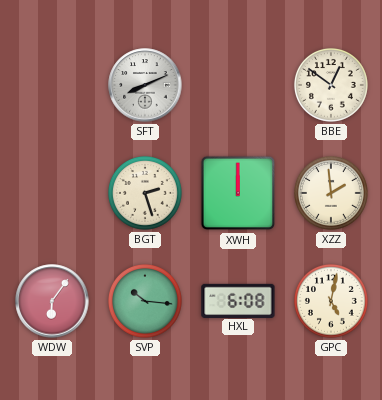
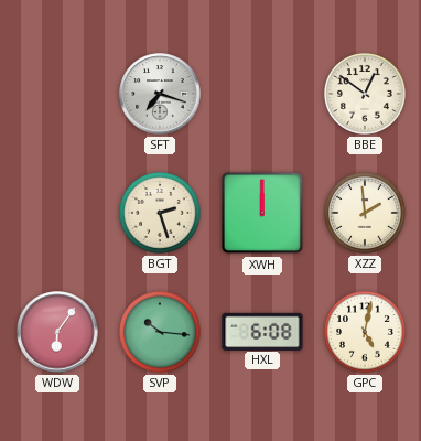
SFT: 8:11 -> 7:18
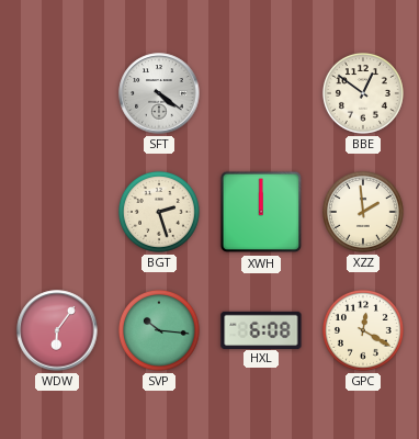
SFT: 7:18 -> 4:21
GPC: 5:02 -> 12:20
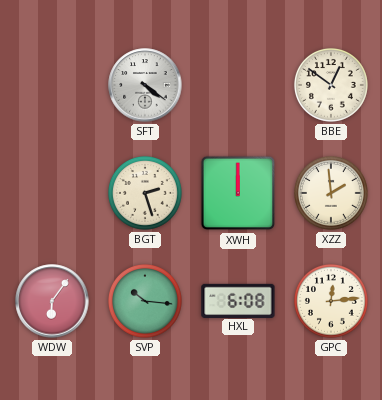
GPC: 12:20 -> 12:14
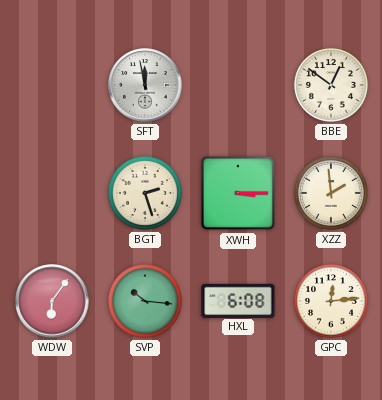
SFT: 4:21 -> 11:58
XWH: 12:00 -> 3:15
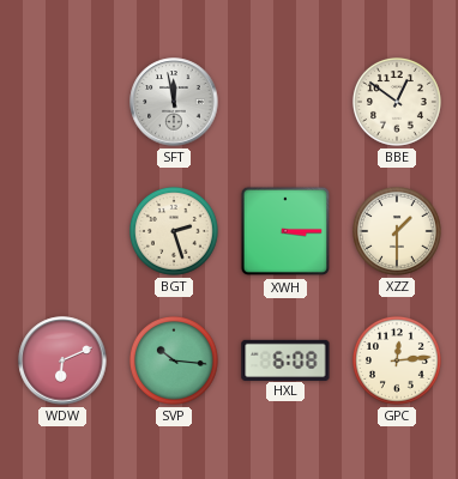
XZZ: 1:59 -> 1:30
WDW: 6:06 -> 6:11
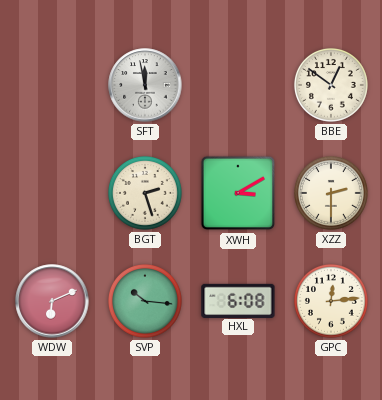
XWH: 3:15 -> 3:10
XZZ: 1:30 -> 2:30
